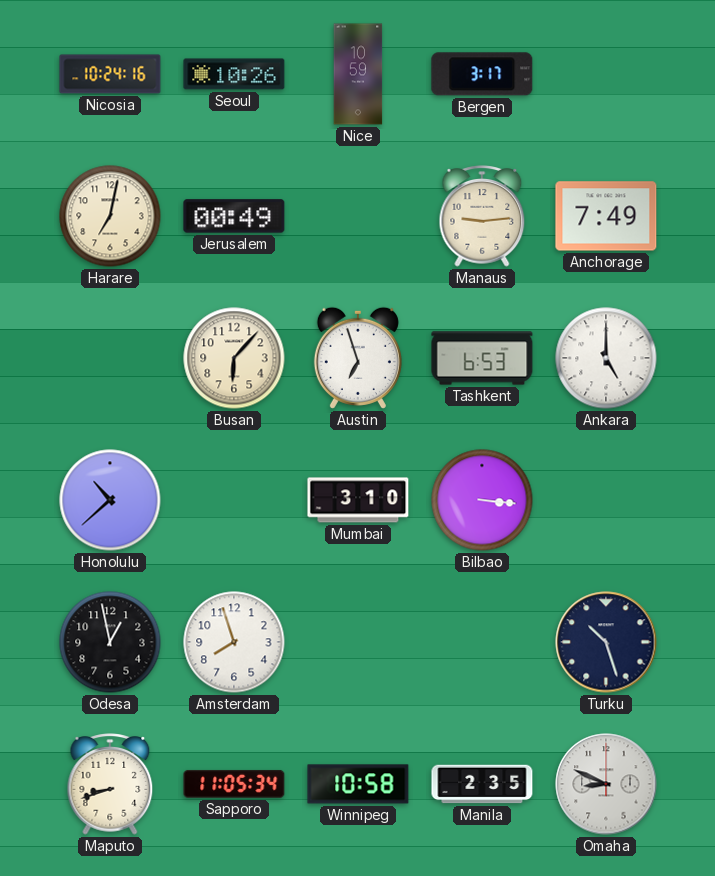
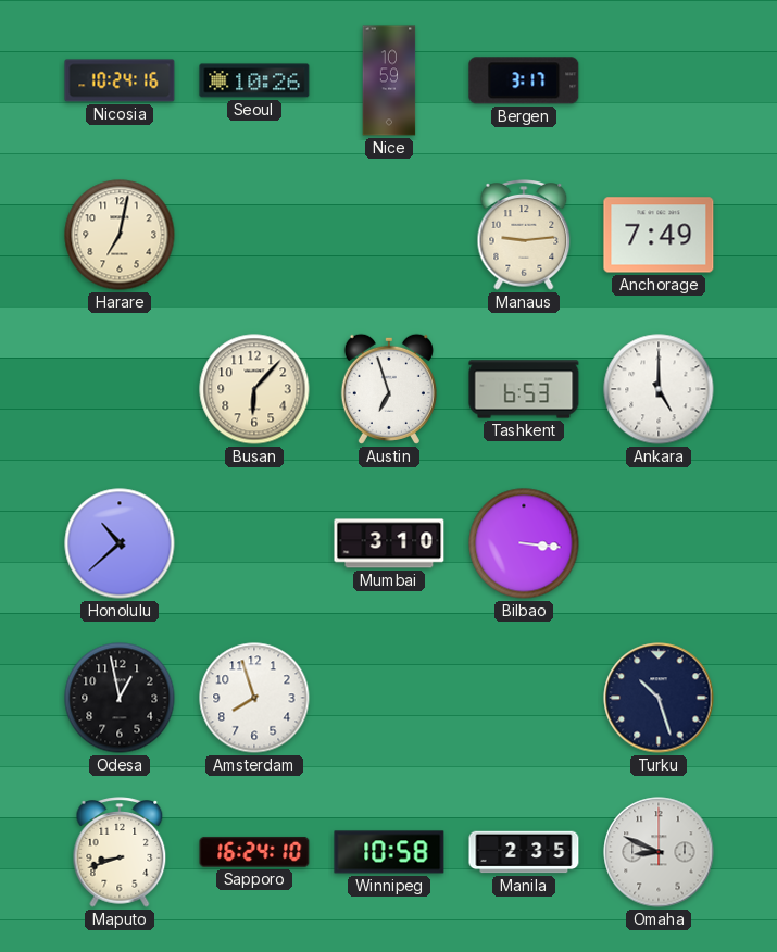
Jerusalem: 00:49 -> none
Sapporo: 11:05 -> 16:24
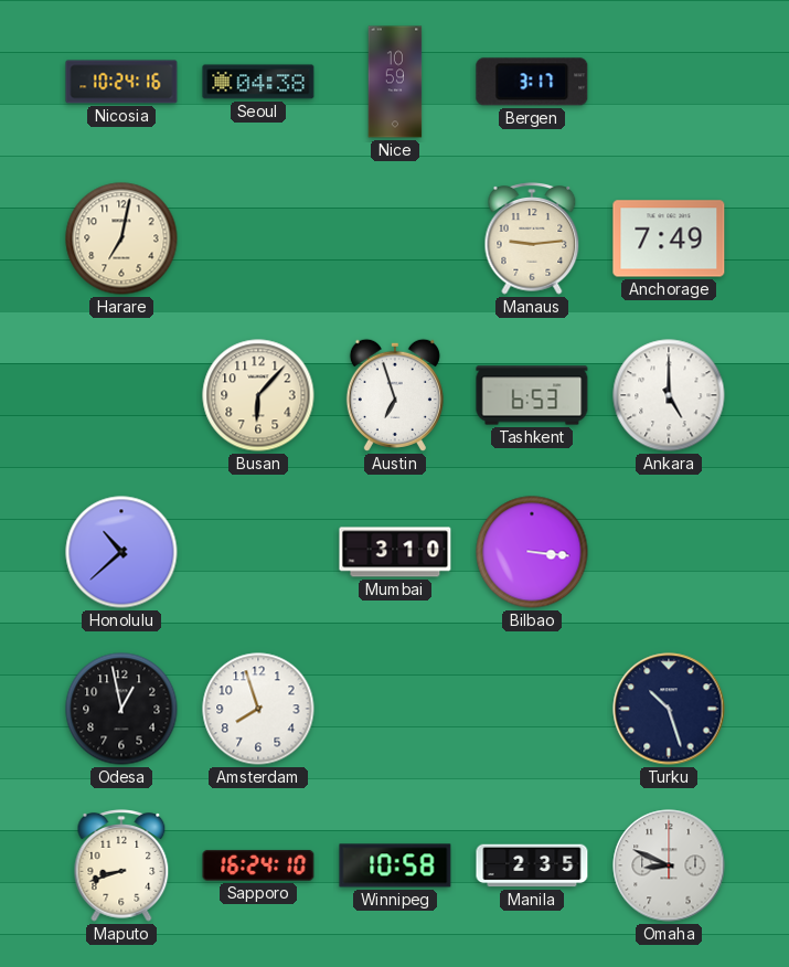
Seoul: 10:26 -> 04:38
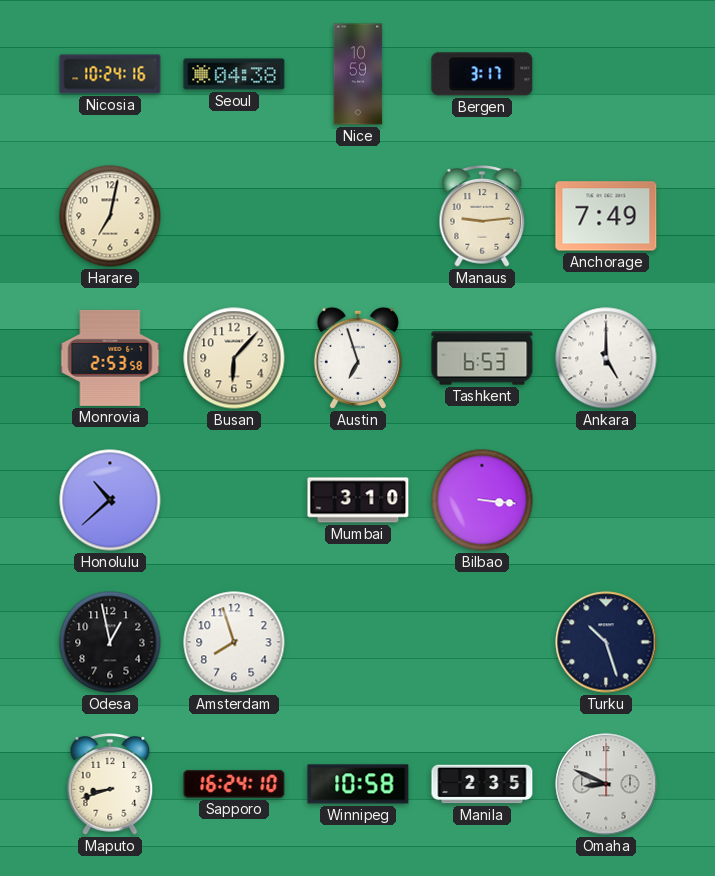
Monrovia: none -> 2:53
